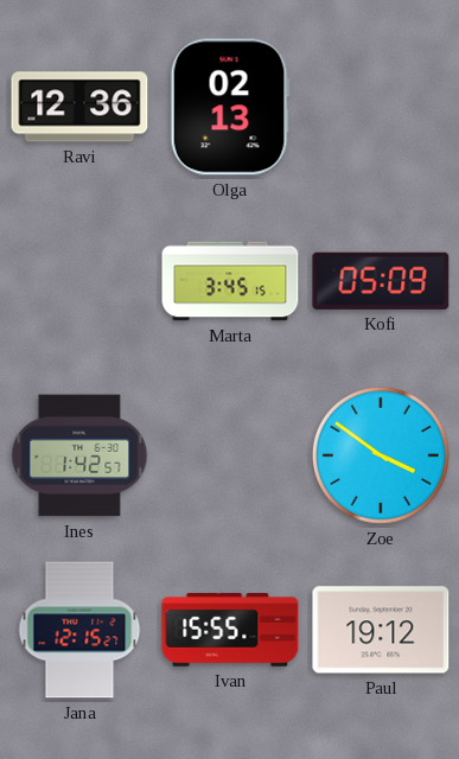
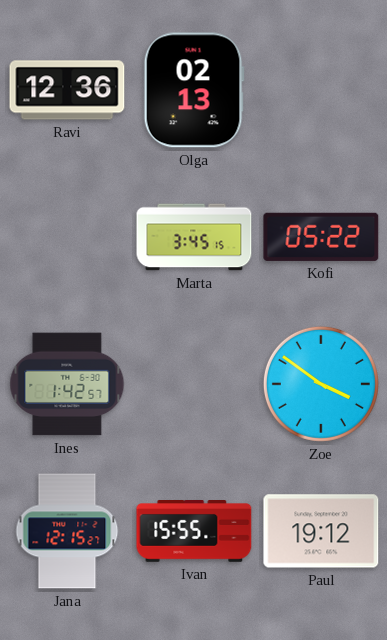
Kofi: 05:09 -> 05:22
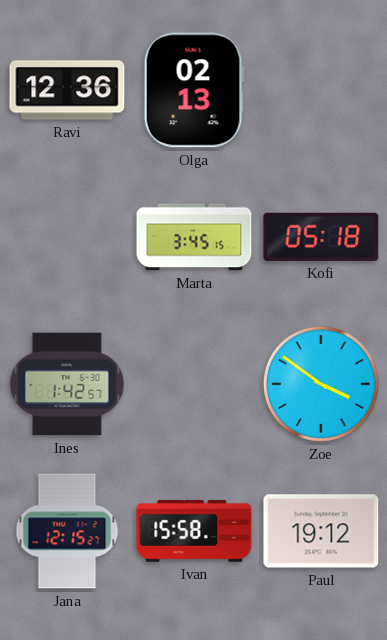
Kofi: 05:22 -> 05:18
Ivan: 15:55 -> 15:58
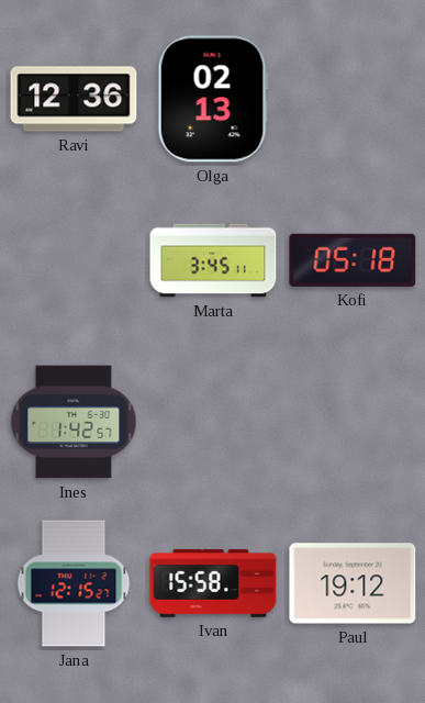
Marta: 3:45:15 -> 3:45:11
Zoe: 3:51 -> none
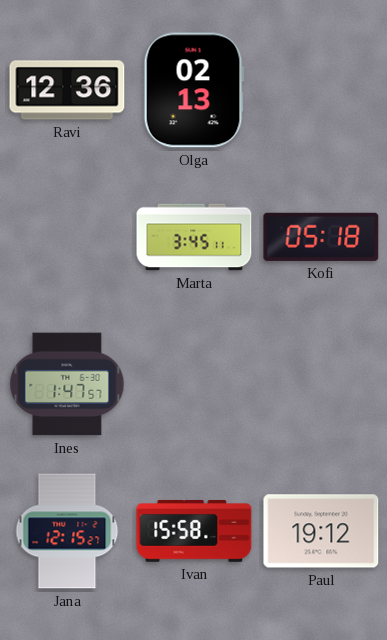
Ines: 1:42 -> 1:47
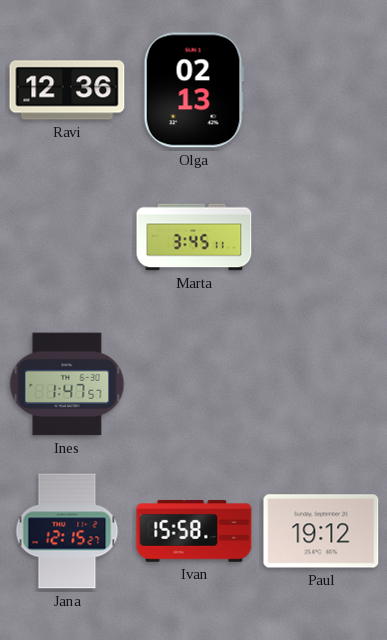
Kofi: 05:18 -> none
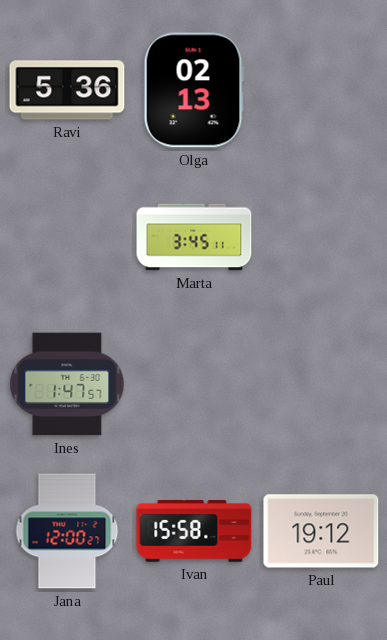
Ravi: 12:36 -> 5:36
Jana: 12:15 -> 12:00
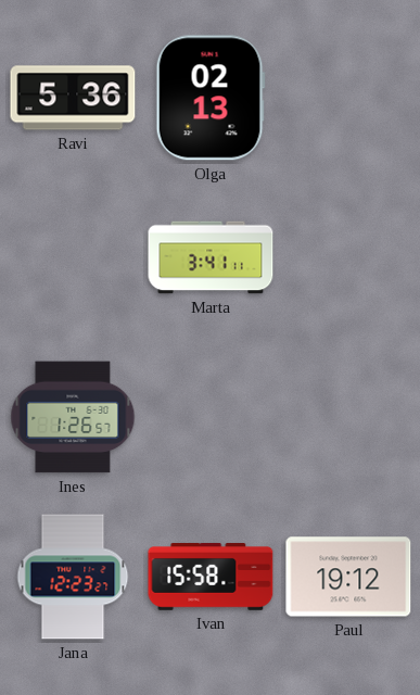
Marta: 3:45 -> 3:41
Ines: 1:47 -> 1:26
Jana: 12:00 -> 12:23
